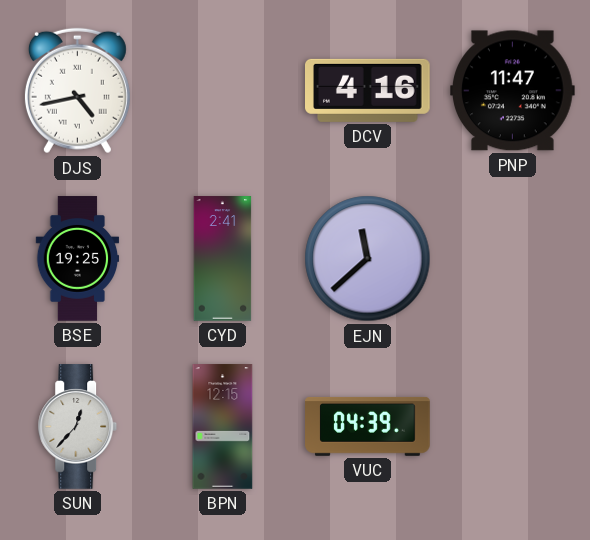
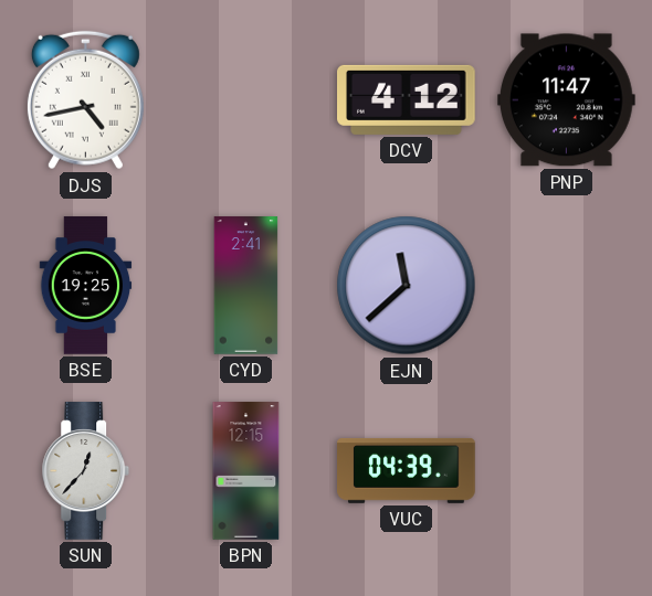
DCV: 4:16 -> 4:12
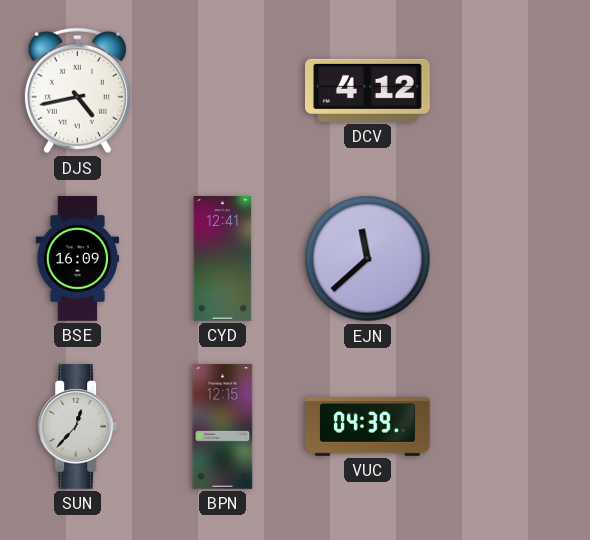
PNP: 11:47 -> none
BSE: 19:25 -> 16:09
CYD: 2:41 -> 12:41
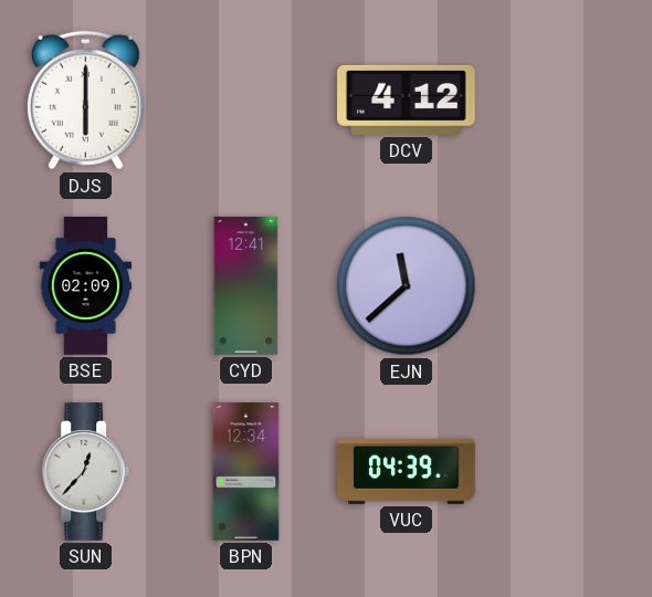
DJS: 4:43 -> 6:00
BSE: 16:09 -> 02:09
BPN: 12:15 -> 12:34
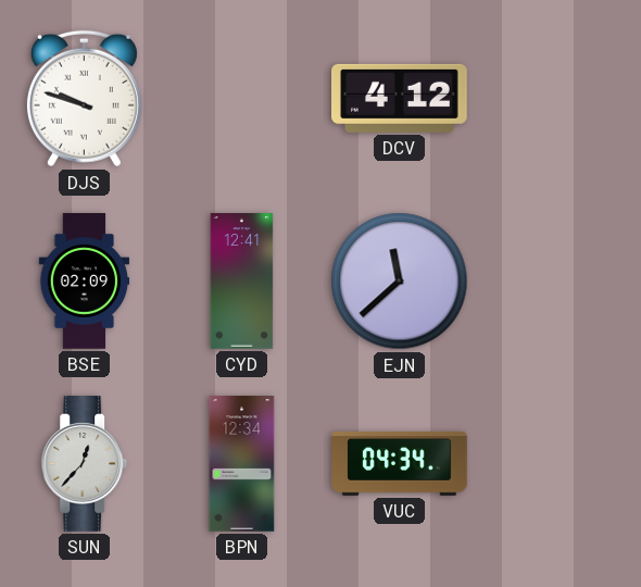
DJS: 6:00 -> 9:48
VUC: 04:39 -> 04:34
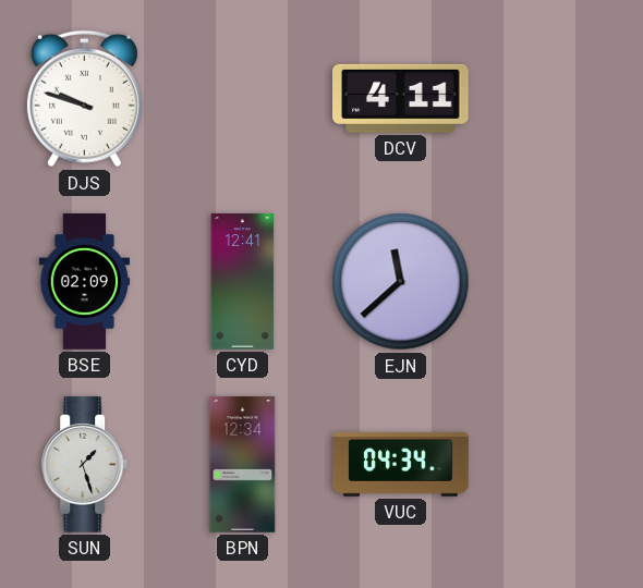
DCV: 4:12 -> 4:11
SUN: 12:37 -> 1:27
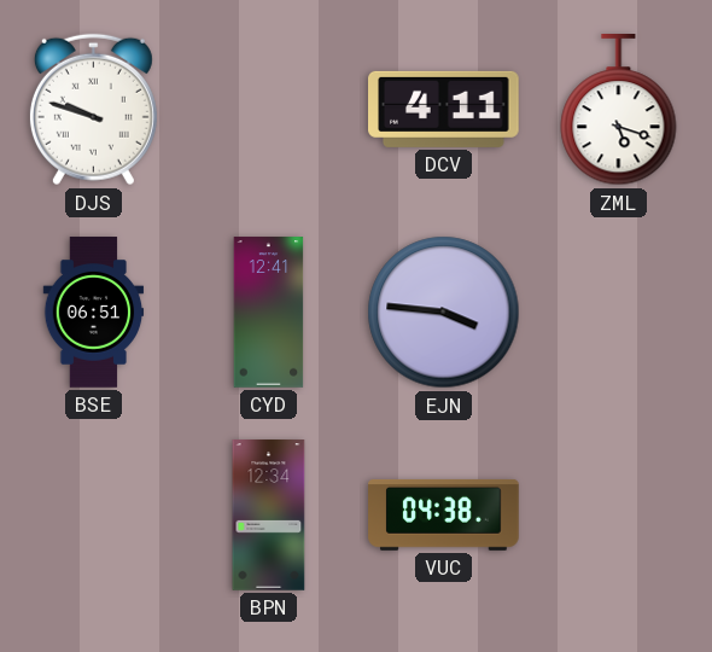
ZML: none -> 5:18
BSE: 02:09 -> 06:51
EJN: 11:38 -> 3:46
SUN: 1:27 -> none
VUC: 04:34 -> 04:38
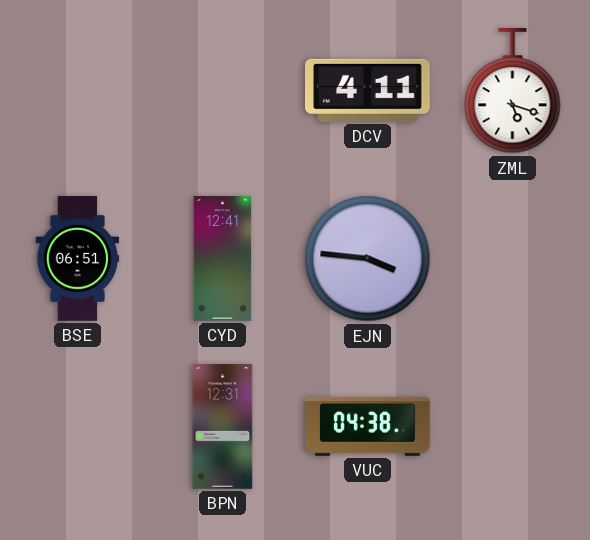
DJS: 9:48 -> none
BPN: 12:34 -> 12:31
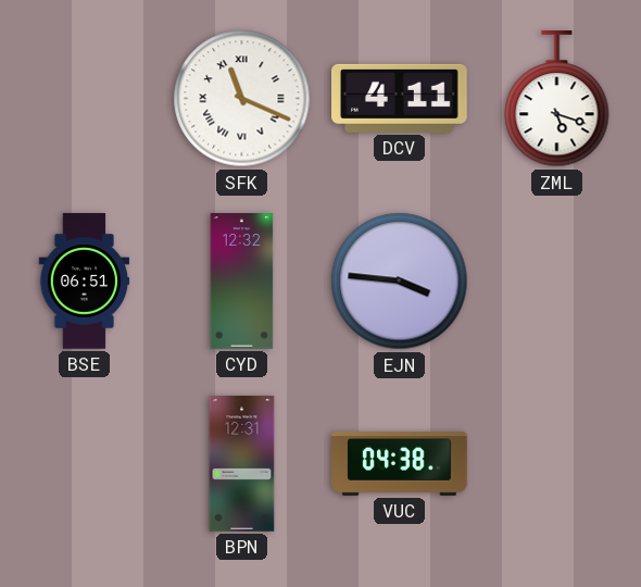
SFK: none -> 11:19
CYD: 12:41 -> 12:32
